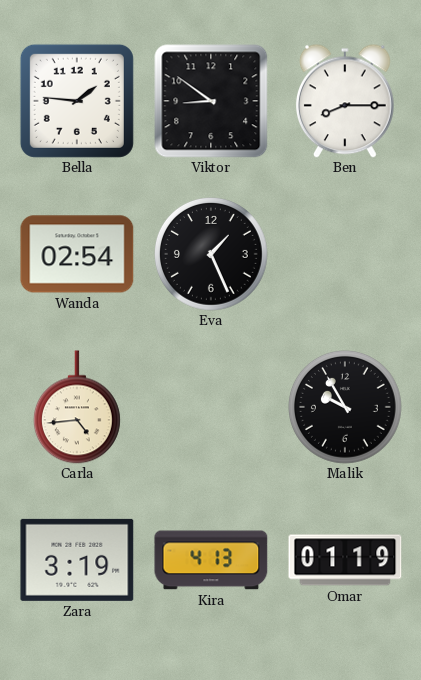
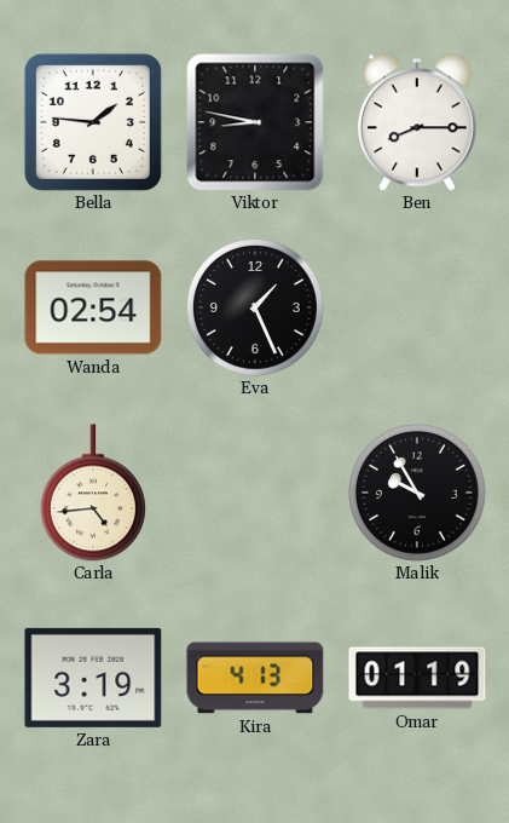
Viktor: 8:51 -> 8:47
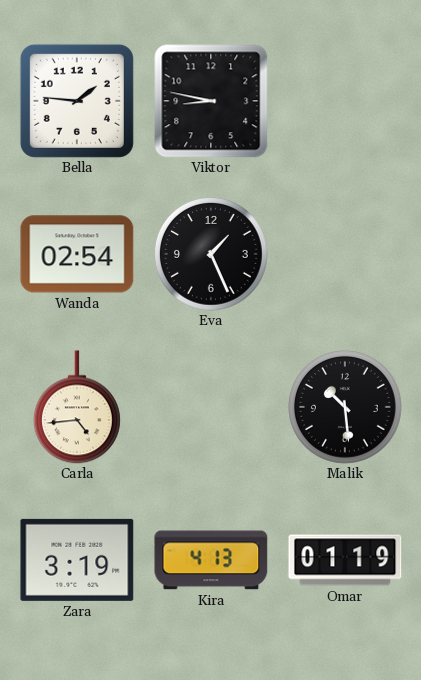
Ben: 8:15 -> none
Malik: 9:55 -> 10:29
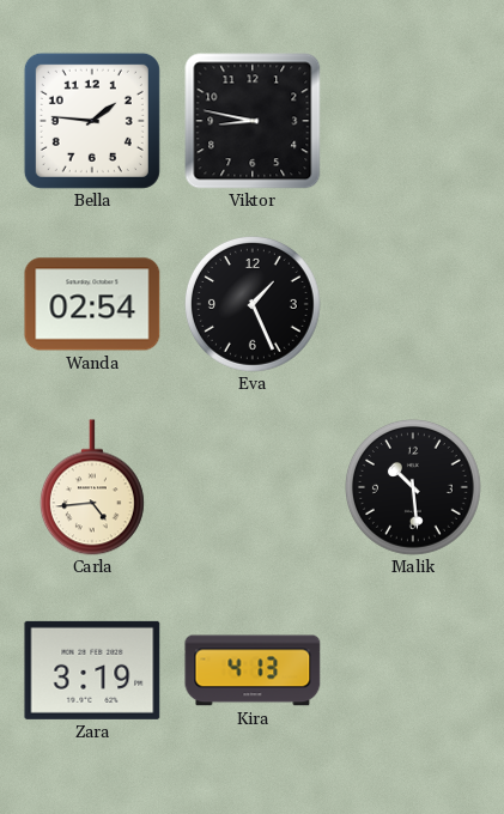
Omar: 01:19 -> none
